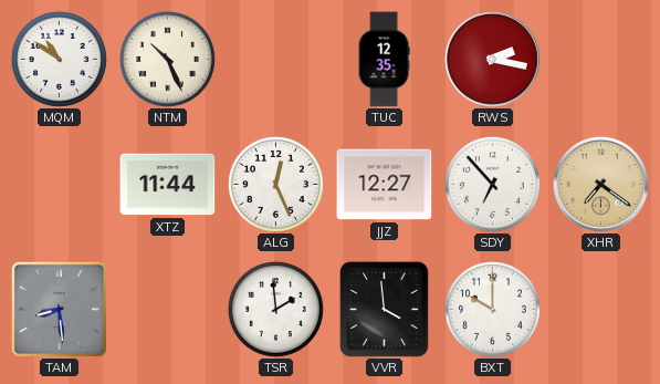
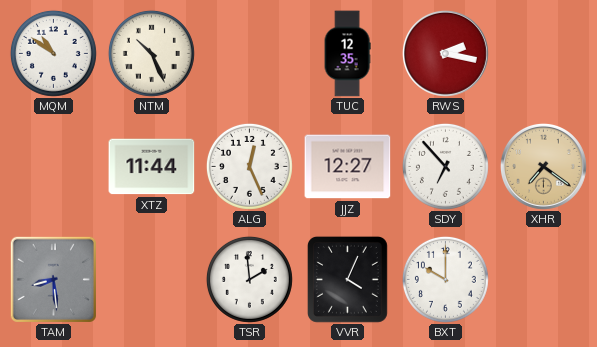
VVR: 3:59 -> 4:04
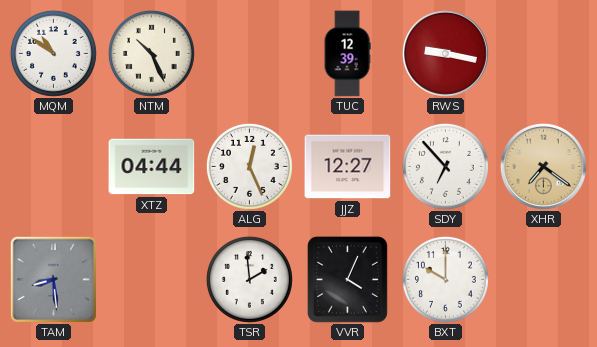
TUC: 12:35 -> 12:39
RWS: 2:17 -> 9:17
XTZ: 11:44 -> 04:44
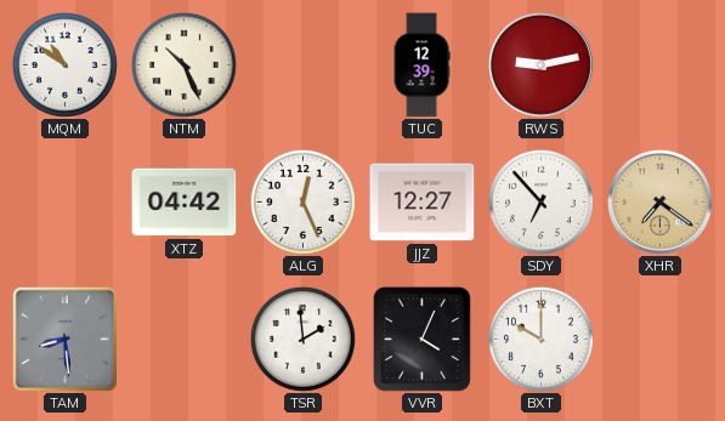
RWS: 9:17 -> 9:13
XTZ: 04:44 -> 04:42
